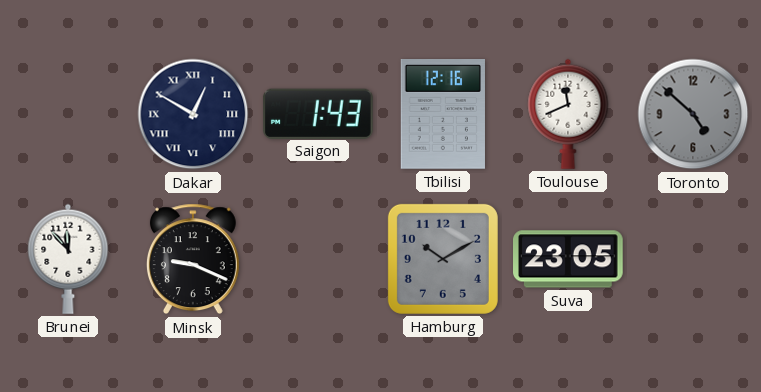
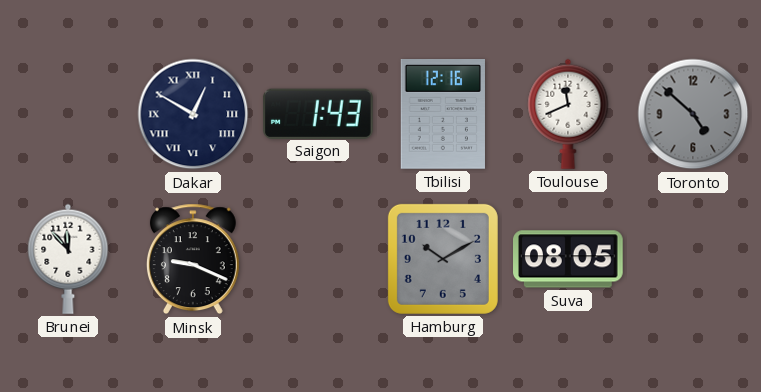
Suva: 23:05 -> 08:05
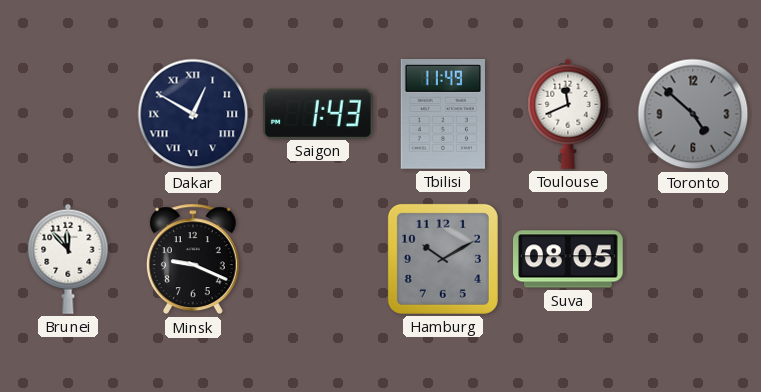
Tbilisi: 12:16 -> 11:49
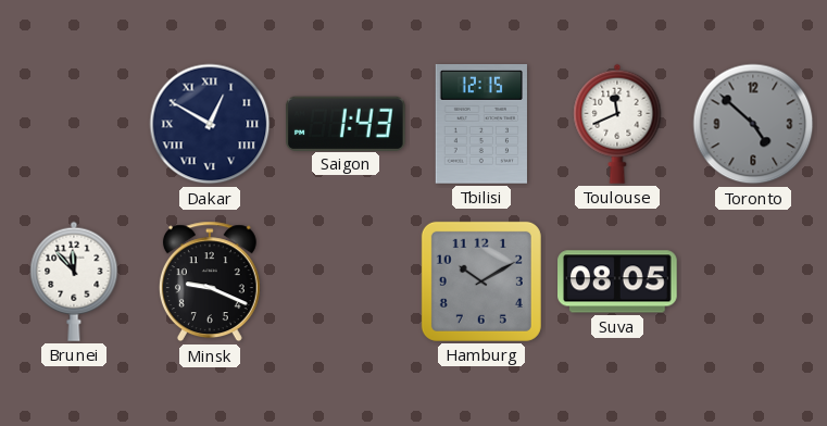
Tbilisi: 11:49 -> 12:15
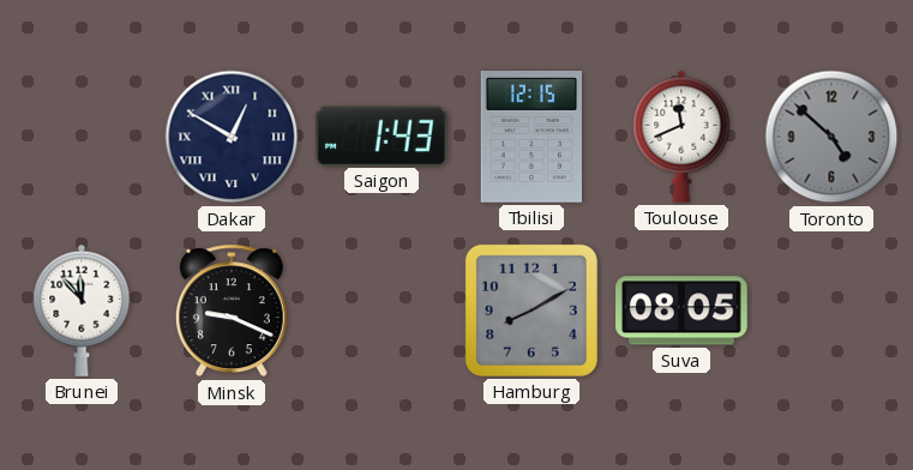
Hamburg: 10:10 -> 8:10
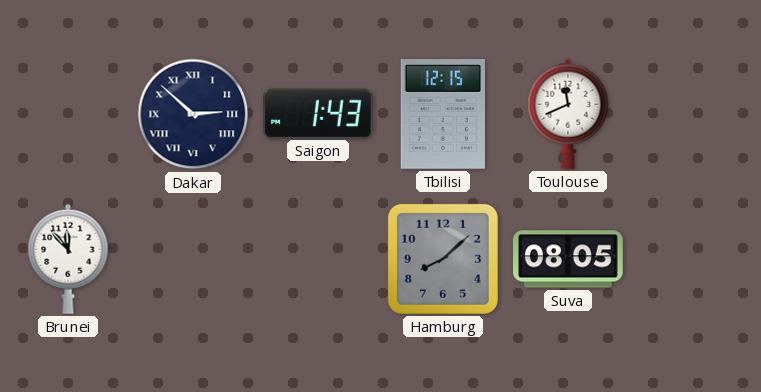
Dakar: 12:50 -> 2:52
Toronto: 4:52 -> none
Minsk: 9:19 -> none
Hamburg: 8:10 -> 8:08
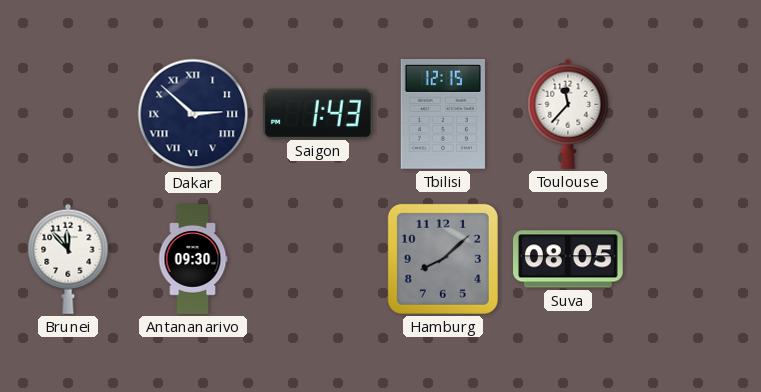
Toulouse: 11:41 -> 11:37
Antananarivo: none -> 09:30
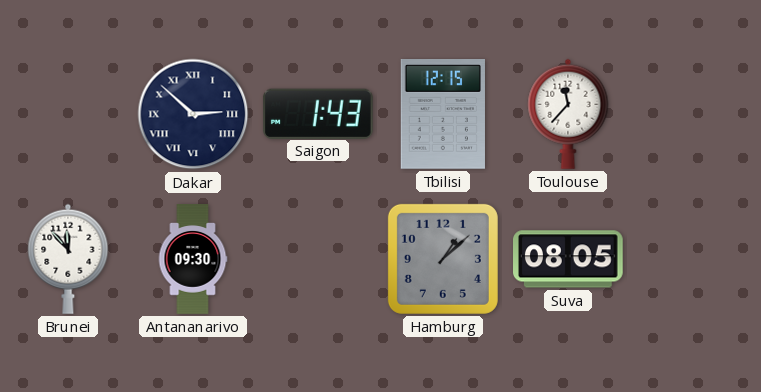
Hamburg: 8:08 -> 1:08
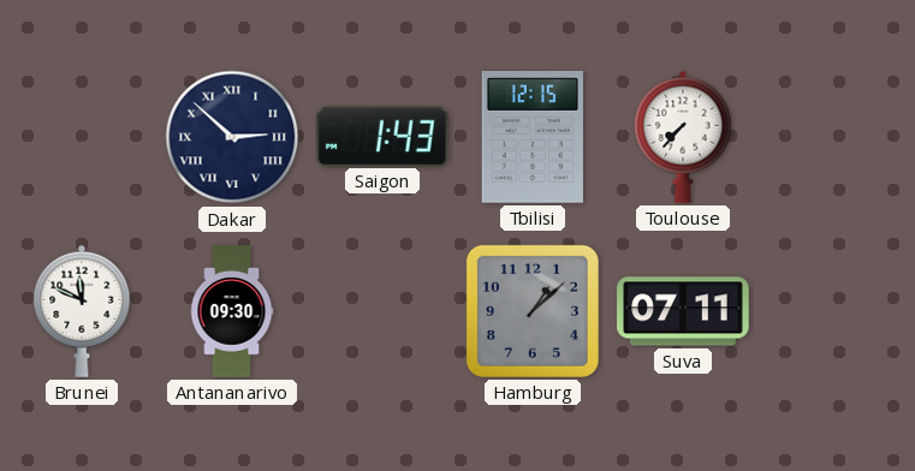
Toulouse: 11:37 -> 7:37
Brunei: 11:53 -> 11:49
Suva: 08:05 -> 07:11
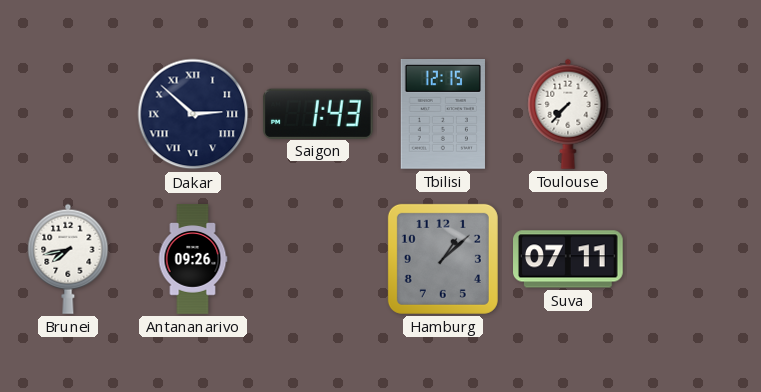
Brunei: 11:49 -> 7:43
Antananarivo: 09:30 -> 09:26
